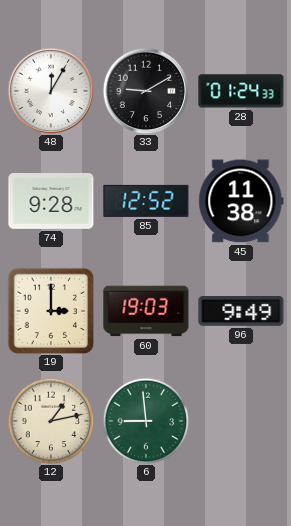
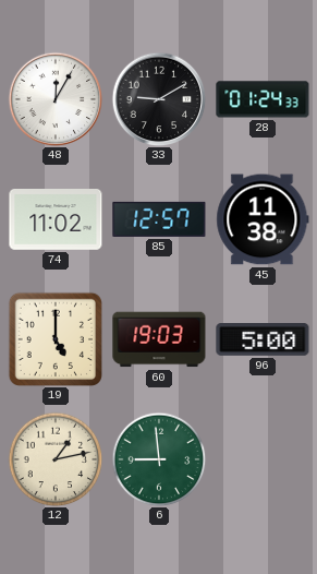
74: 9:28 -> 11:02
85: 12:52 -> 12:57
19: 3:00 -> 5:00
96: 9:49 -> 5:00
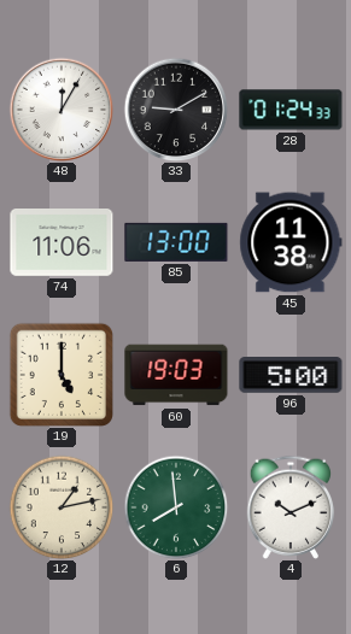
74: 11:02 -> 11:06
85: 12:57 -> 13:00
6: 8:59 -> 7:59
4: none -> 10:11
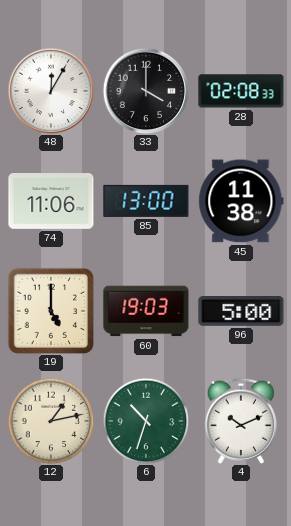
33: 9:10 -> 4:00
28: 01:24 -> 02:08
6: 7:59 -> 10:33
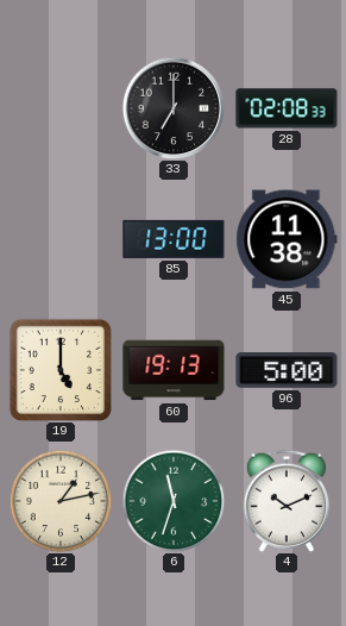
48: 12:05 -> none
33: 4:00 -> 7:00
74: 11:06 -> none
60: 19:03 -> 19:13
6: 10:33 -> 11:33
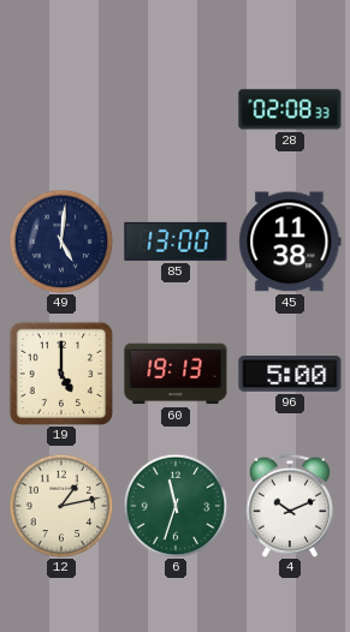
33: 7:00 -> none
49: none -> 5:01
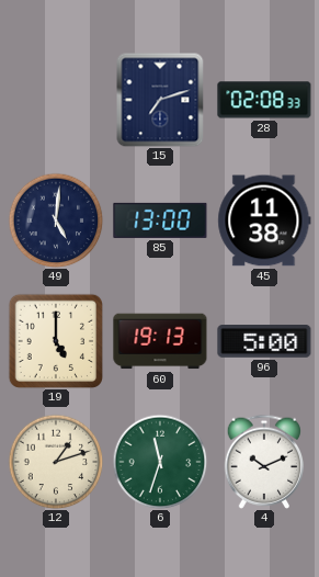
15: none -> 7:12
12: 1:13 -> 1:12
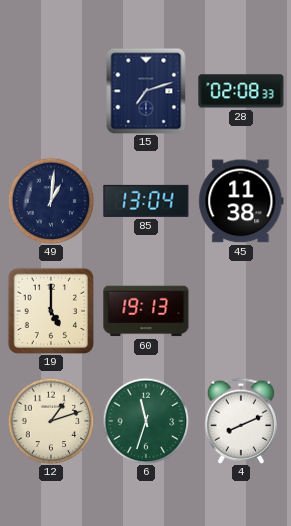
49: 5:01 -> 1:01
85: 13:00 -> 13:04
96: 5:00 -> none
4: 10:11 -> 8:11
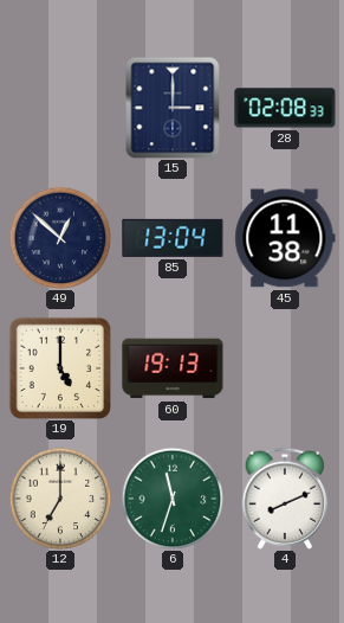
15: 7:12 -> 3:00
49: 1:01 -> 12:52
12: 1:12 -> 7:00
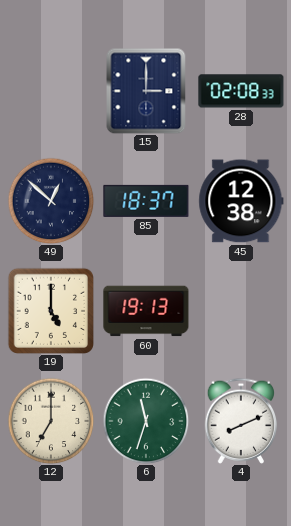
85: 13:04 -> 18:37
45: 11:38 -> 12:38
